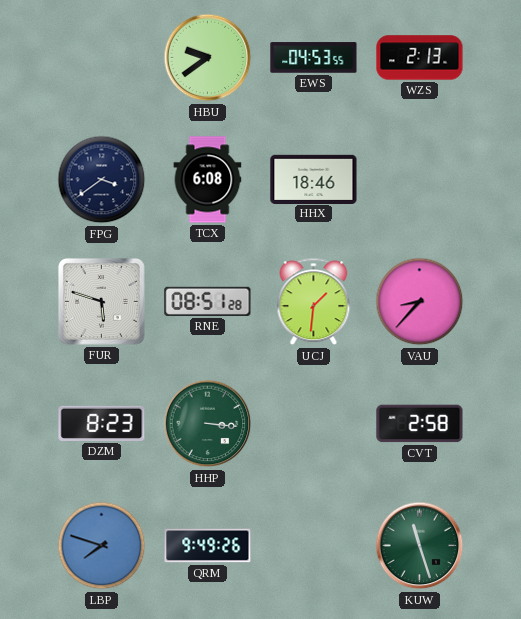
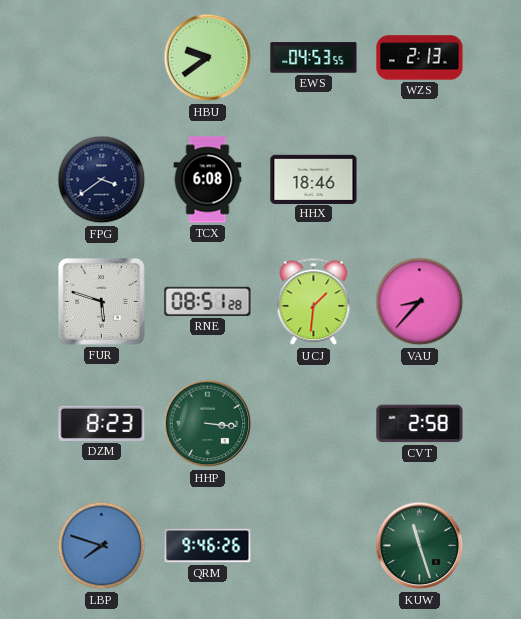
QRM: 9:49 -> 9:46
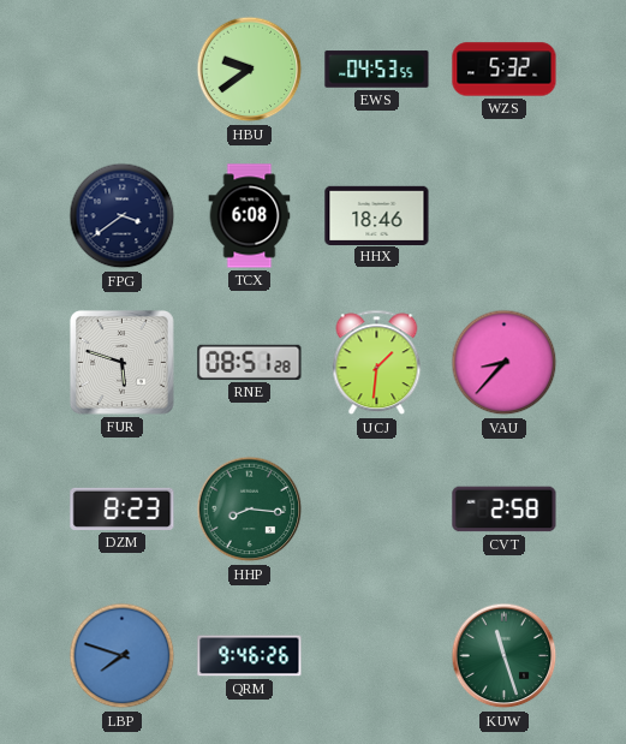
WZS: 2:13 -> 5:32
HHP: 3:16 -> 8:16
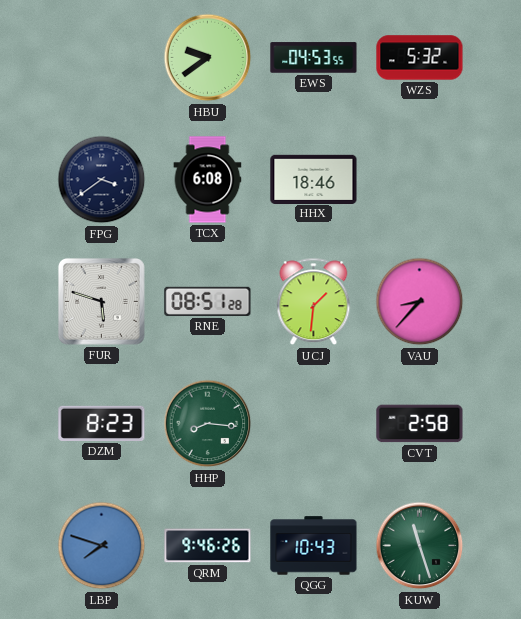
QGG: none -> 10:43
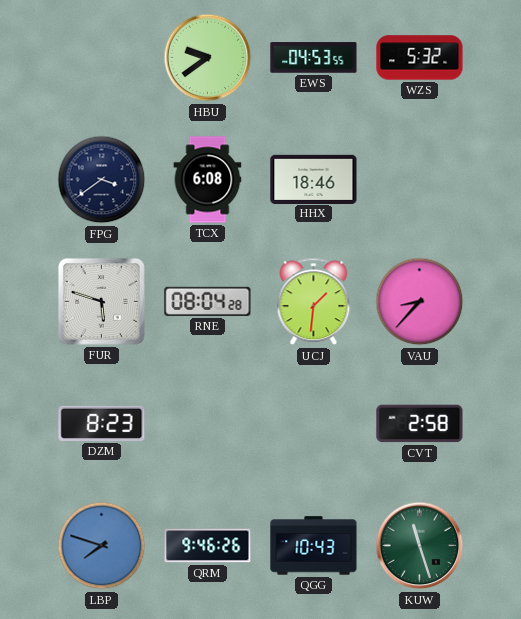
RNE: 08:51 -> 08:04
HHP: 8:16 -> none
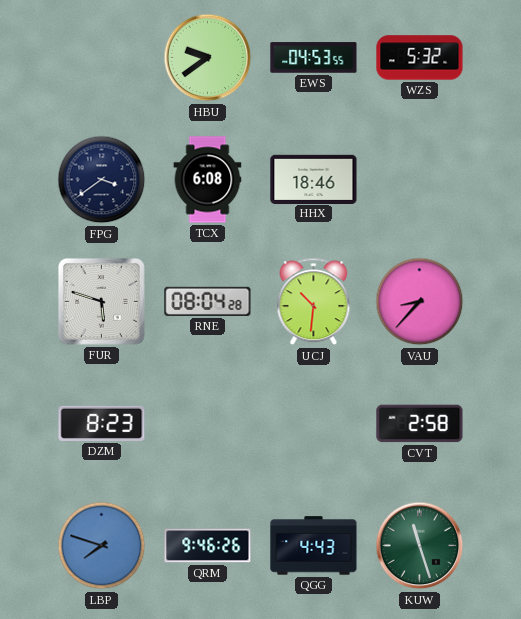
UCJ: 1:31 -> 10:31
QGG: 10:43 -> 4:43
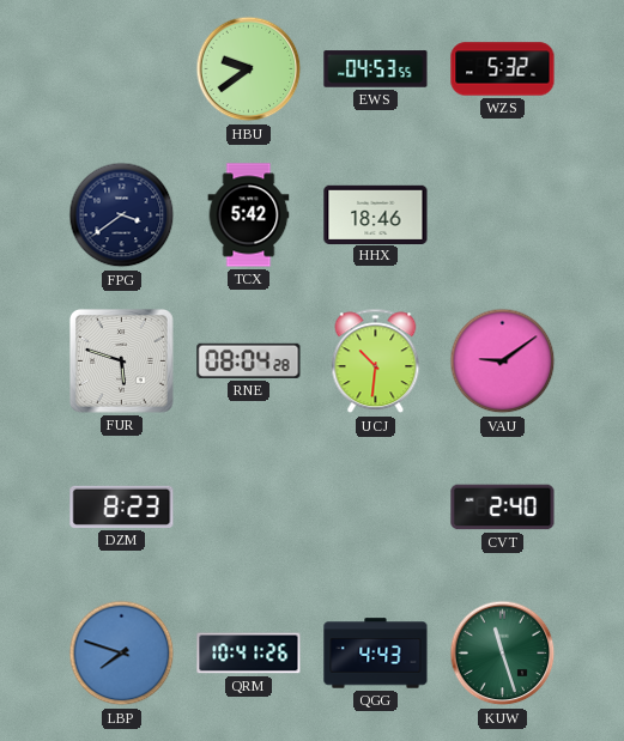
TCX: 6:08 -> 5:42
VAU: 8:37 -> 9:09
CVT: 2:58 -> 2:40
QRM: 9:46 -> 10:41
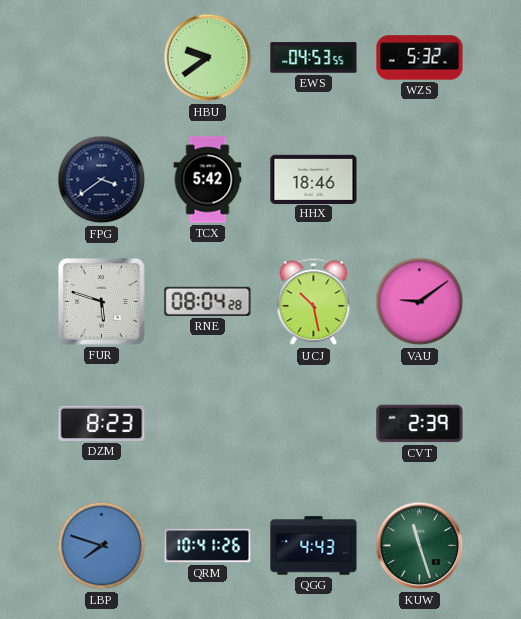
UCJ: 10:31 -> 10:28
CVT: 2:40 -> 2:39
